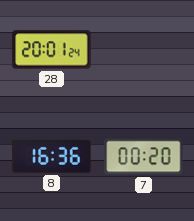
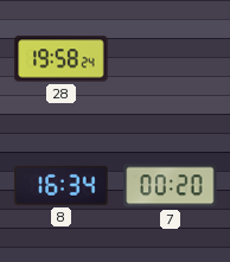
28: 20:01 -> 19:58
8: 16:36 -> 16:34
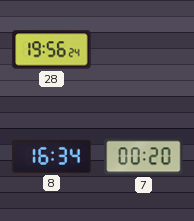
28: 19:58 -> 19:56
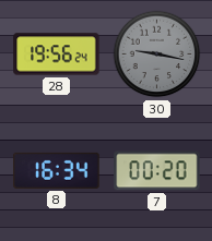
30: none -> 9:17
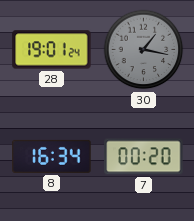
28: 19:56 -> 19:01
30: 9:17 -> 1:17
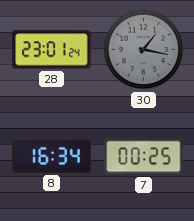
28: 19:01 -> 23:01
7: 00:20 -> 00:25
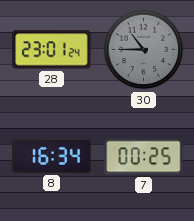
30: 1:17 -> 10:45
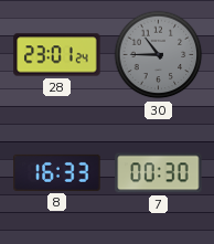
8: 16:34 -> 16:33
7: 00:25 -> 00:30
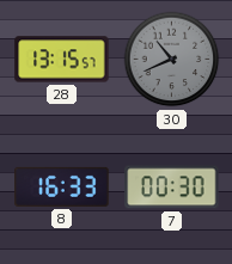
28: 23:01 -> 13:15
30: 10:45 -> 10:41
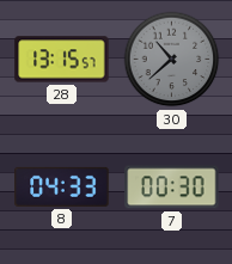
30: 10:41 -> 10:38
8: 16:33 -> 04:33
